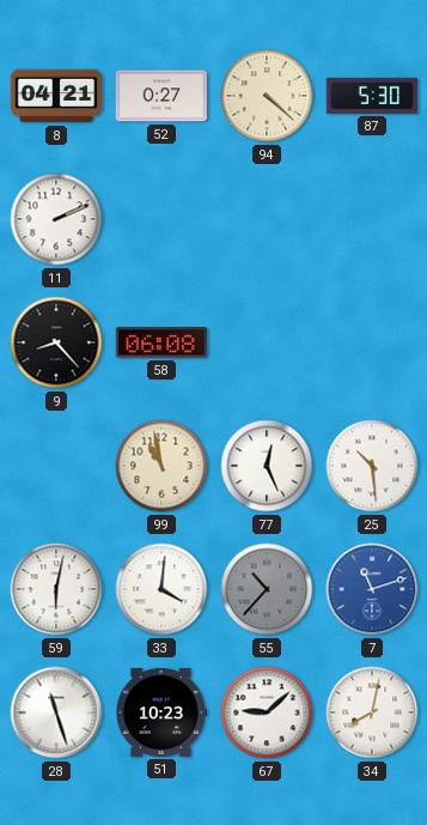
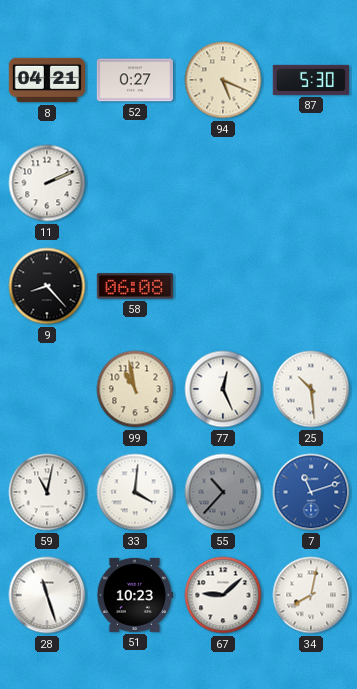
94: 4:22 -> 5:19
59: 6:02 -> 11:02
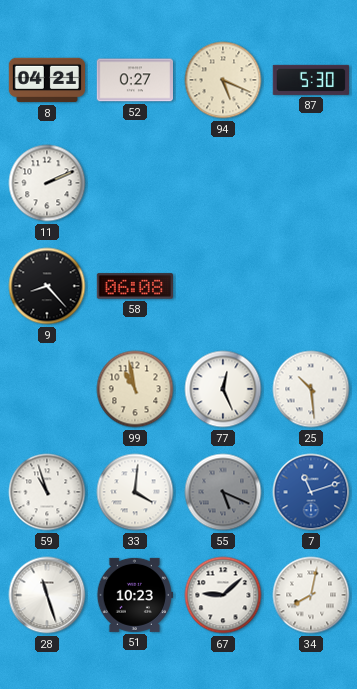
59: 11:02 -> 10:57
55: 10:37 -> 5:19
